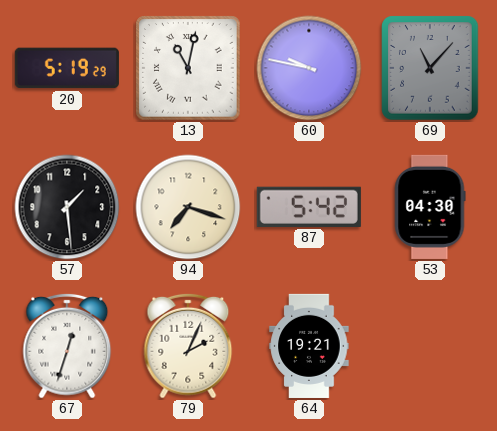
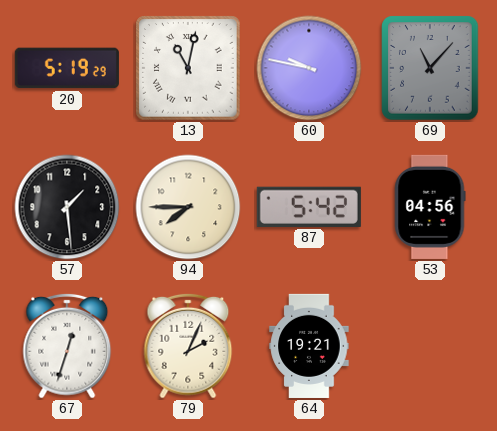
94: 7:18 -> 7:45
53: 04:30 -> 04:56
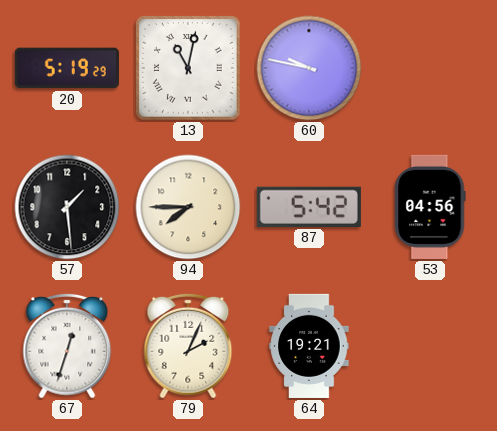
69: 11:07 -> none
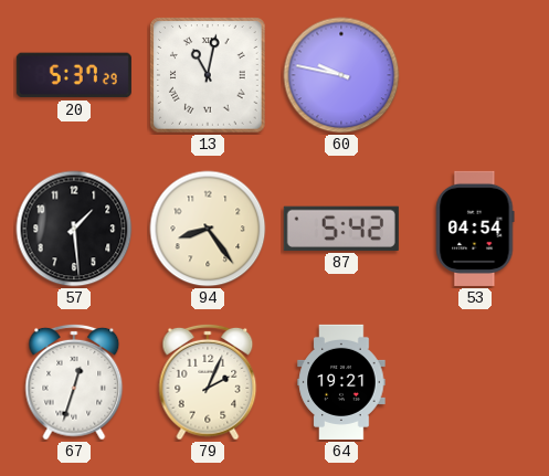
20: 5:19 -> 5:37
94: 7:45 -> 8:24
53: 04:56 -> 04:54
